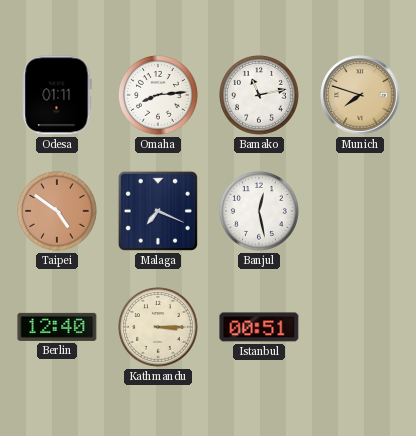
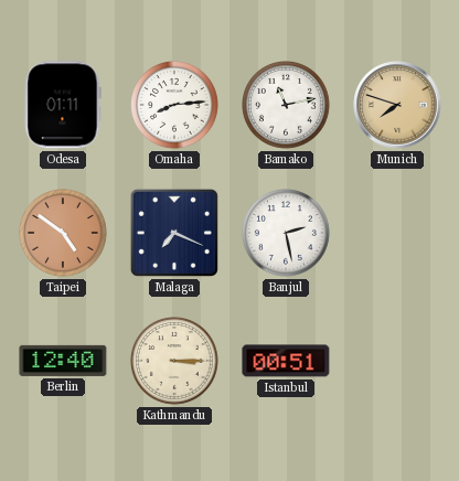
Banjul: 12:28 -> 2:28
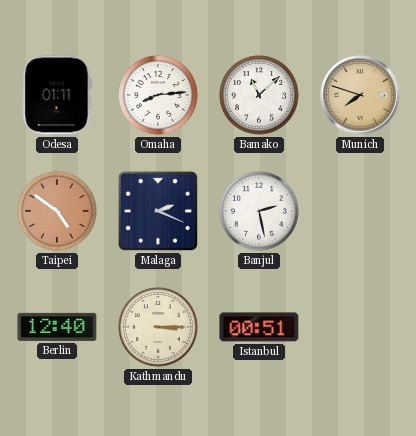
Bamako: 11:13 -> 11:08
Malaga: 7:19 -> 2:19
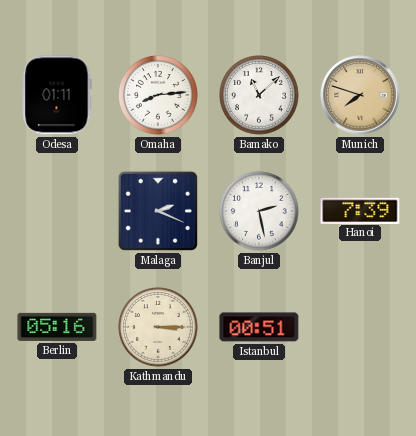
Taipei: 4:51 -> none
Hanoi: none -> 7:39
Berlin: 12:40 -> 05:16
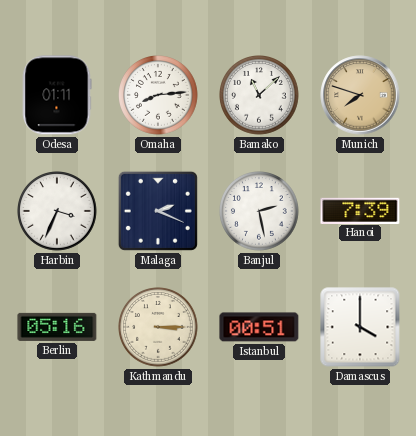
Harbin: none -> 3:34
Damascus: none -> 4:00
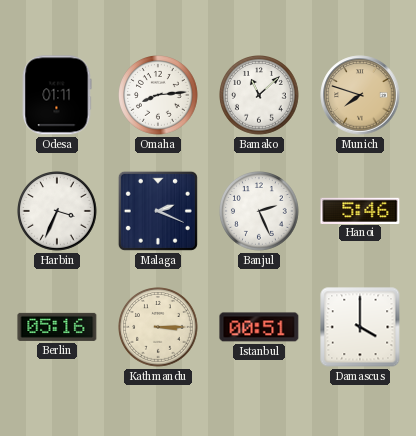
Banjul: 2:28 -> 2:26
Hanoi: 7:39 -> 5:46
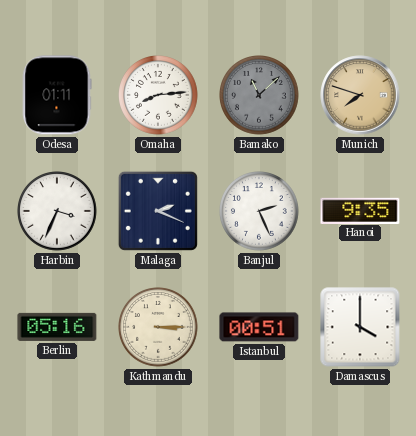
Bamako dial: white -> grey
Hanoi: 5:46 -> 9:35
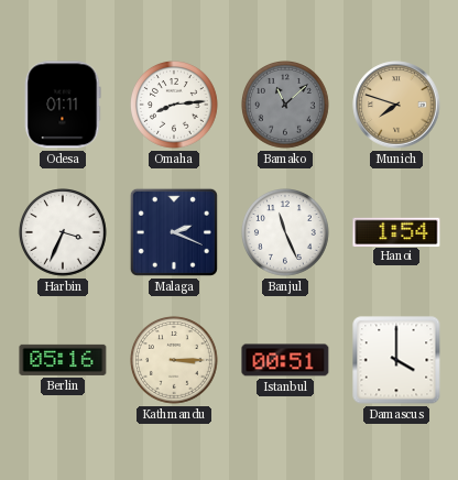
Banjul: 2:26 -> 11:26
Hanoi: 9:35 -> 1:54
